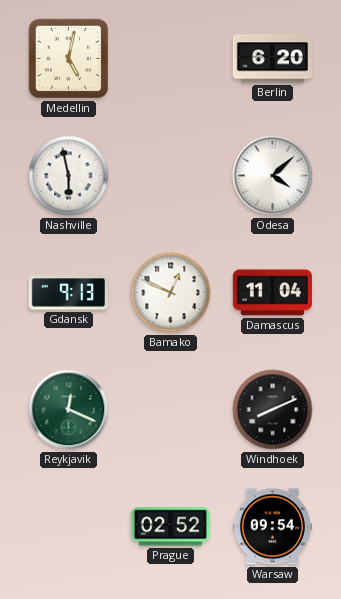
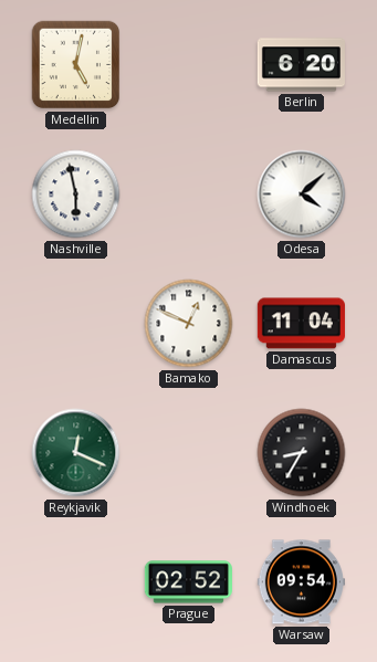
Gdansk: 9:13 -> none
Windhoek: 8:11 -> 8:35
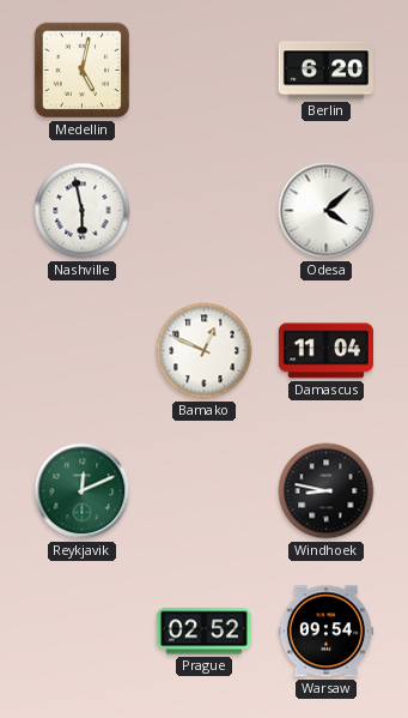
Reykjavik: 12:19 -> 12:11
Windhoek: 8:35 -> 8:47
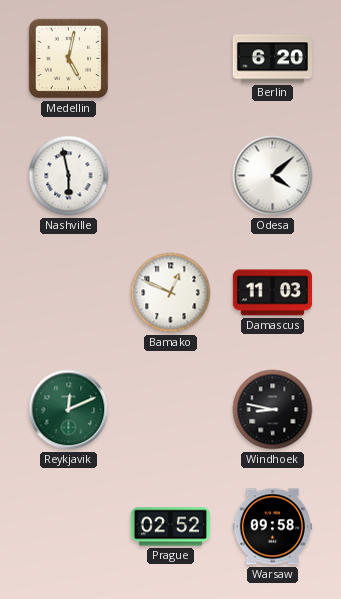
Damascus: 11:04 -> 11:03
Warsaw: 09:54 -> 09:58
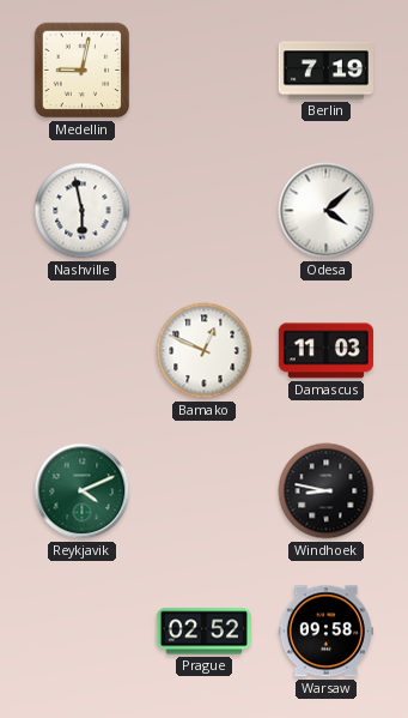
Medellin: 5:02 -> 9:02
Berlin: 6:20 -> 7:19
Reykjavik: 12:11 -> 4:11
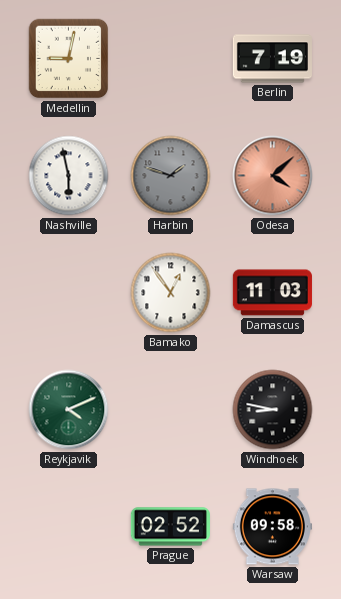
Harbin: none -> 1:48
Odesa dial: white -> salmon
Bamako: 12:49 -> 12:54
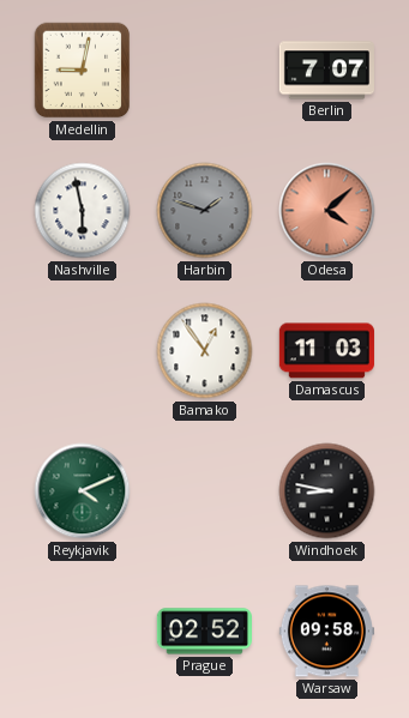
Berlin: 7:19 -> 7:07
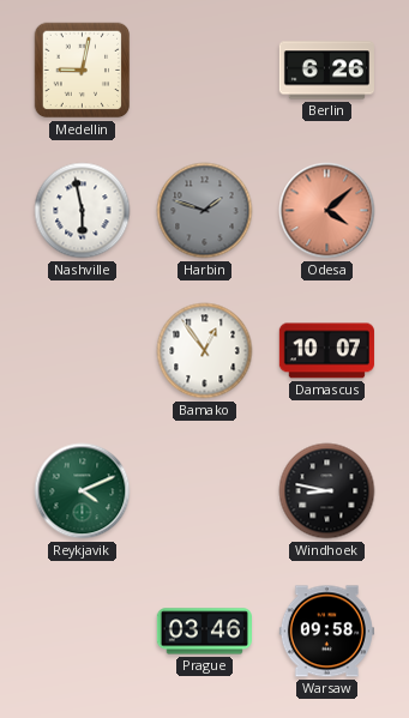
Berlin: 7:07 -> 6:26
Damascus: 11:03 -> 10:07
Prague: 02:52 -> 03:46
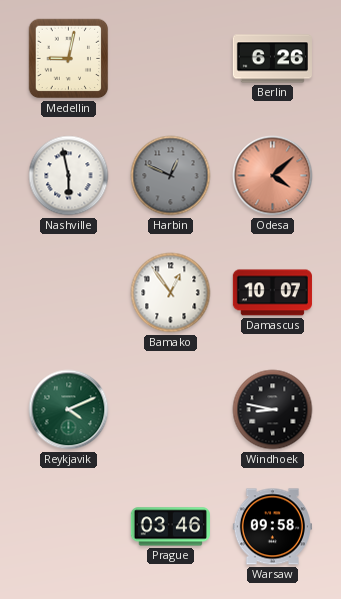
Harbin: 1:48 -> 12:49
